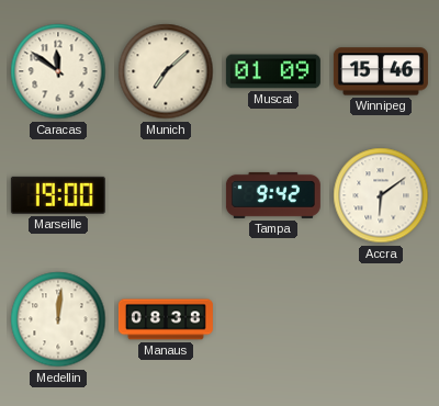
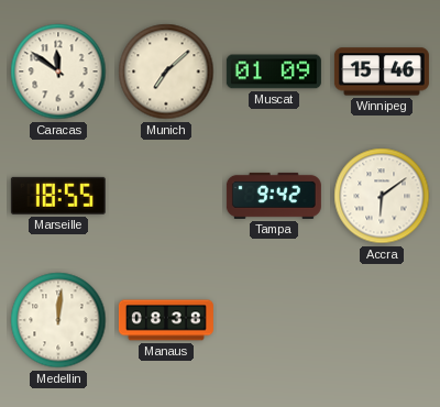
Marseille: 19:00 -> 18:55
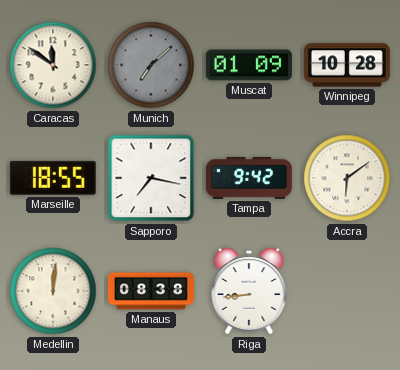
Munich dial: cream -> grey
Winnipeg: 15:46 -> 10:28
Sapporo: none -> 7:17
Riga: none -> 8:44
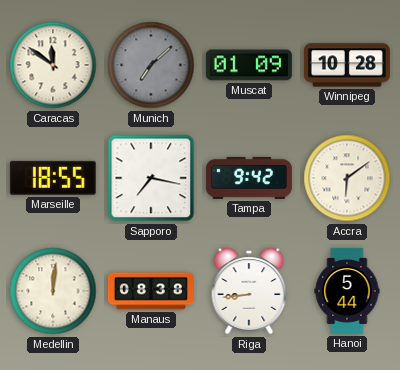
Hanoi: none -> 5:44
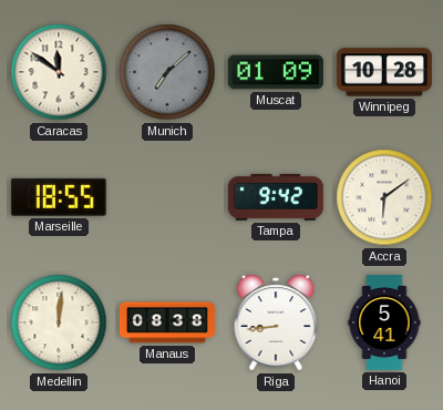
Sapporo: 7:17 -> none
Hanoi: 5:44 -> 5:41
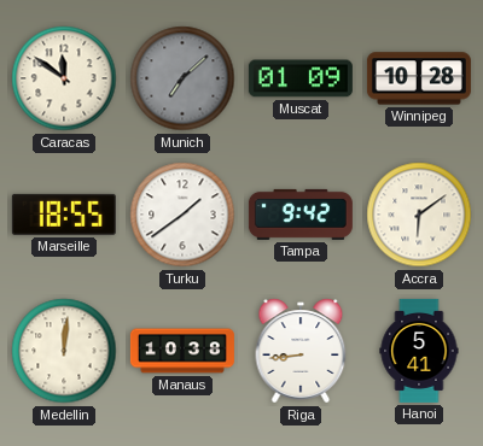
Turku: none -> 1:39
Manaus: 08:38 -> 10:38
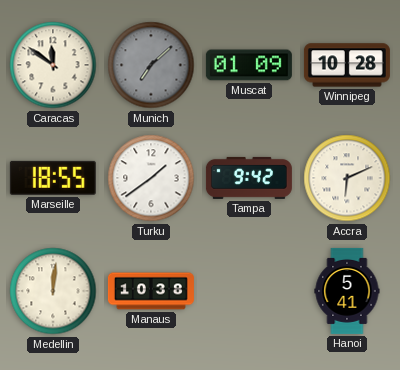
Accra: 6:09 -> 6:11
Riga: 8:44 -> none
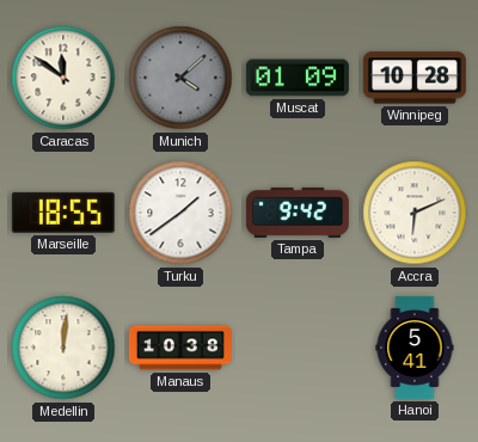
Munich: 7:08 -> 4:08
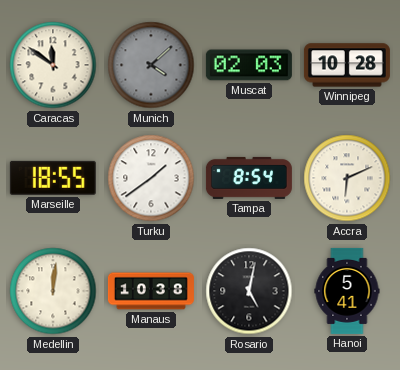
Muscat: 01:09 -> 02:03
Tampa: 9:42 -> 8:54
Rosario: none -> 5:02
